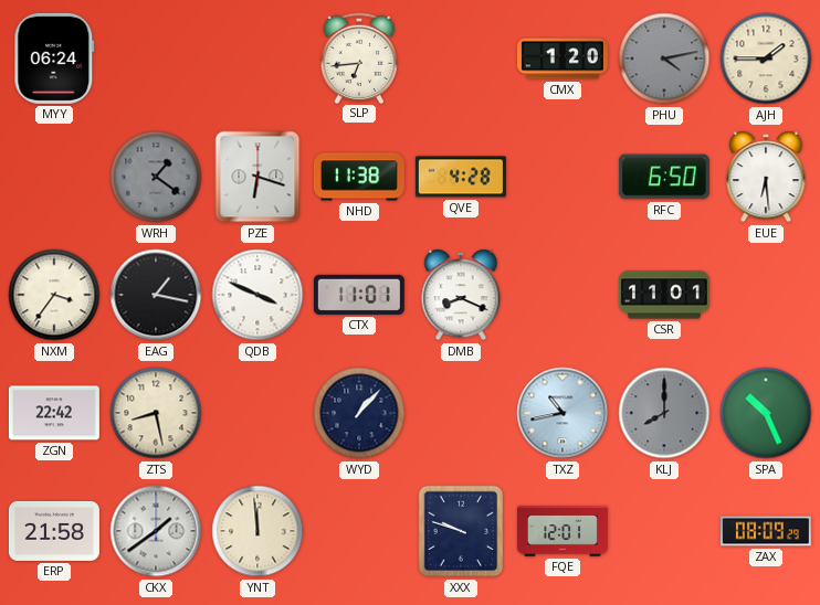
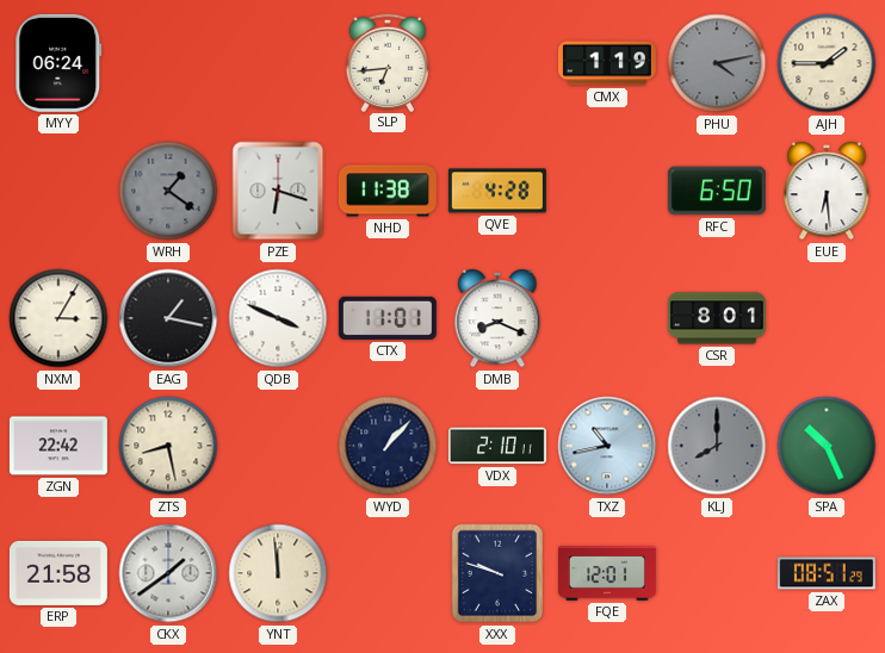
CMX: 1:20 -> 1:19
NXM: 3:36 -> 3:05
CSR: 11:01 -> 8:01
VDX: none -> 2:10
ZAX: 08:09 -> 08:51
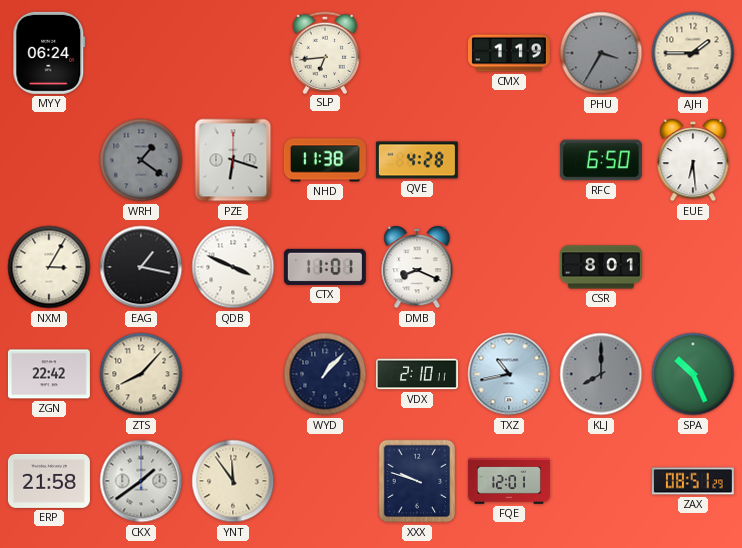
PHU: 4:13 -> 3:35
ZTS: 8:28 -> 8:07
YNT: 11:59 -> 11:54
